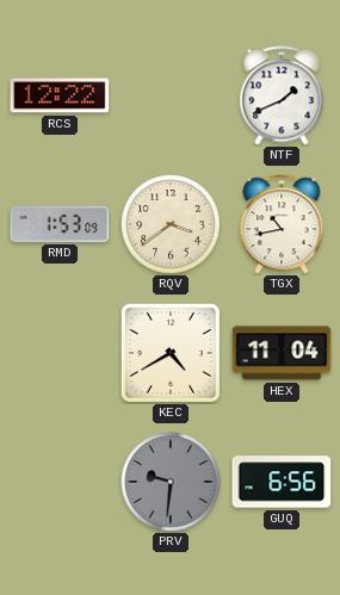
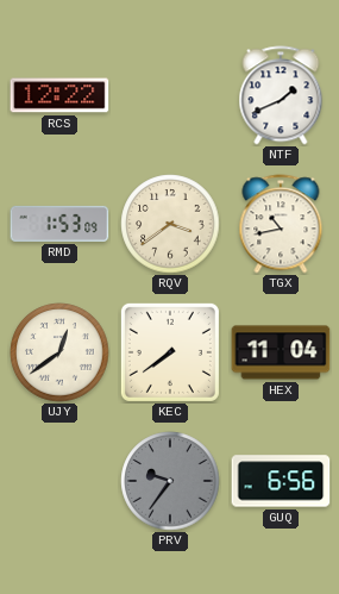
UJY: none -> 12:39
KEC: 4:40 -> 7:39
PRV: 9:31 -> 9:36
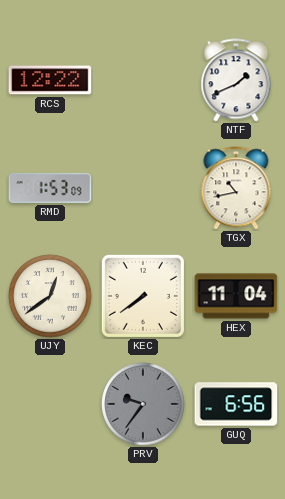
RQV: 3:39 -> none
